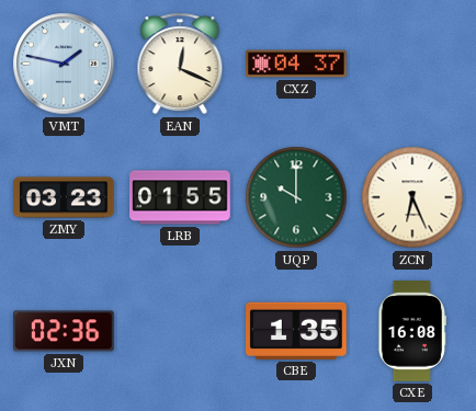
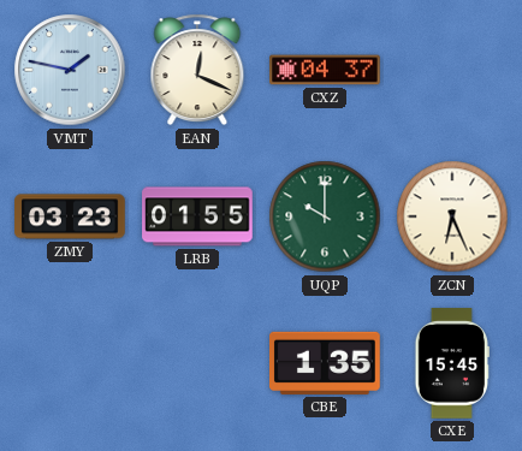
JXN: 02:36 -> none
CXE: 16:08 -> 15:45
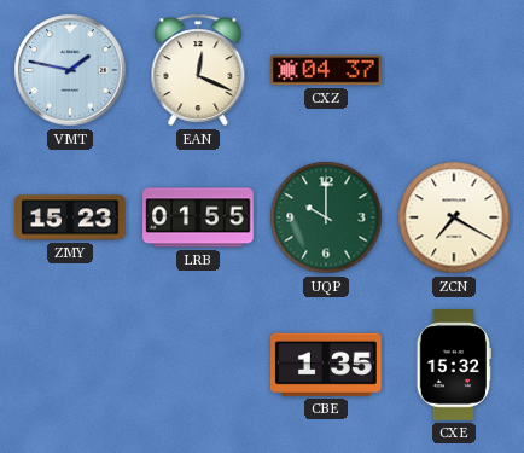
ZMY: 03:23 -> 15:23
ZCN: 6:26 -> 7:20
CXE: 15:45 -> 15:32
